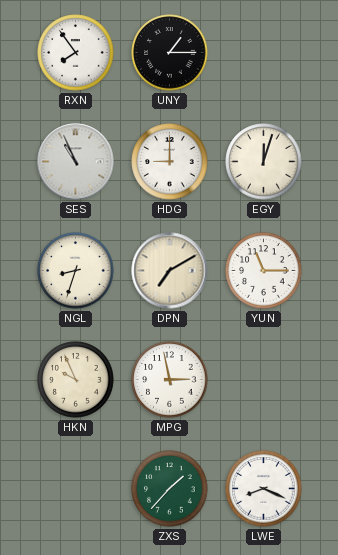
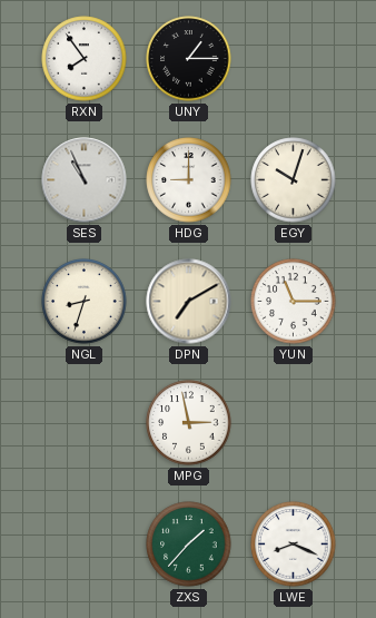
EGY: 12:03 -> 10:03
HKN: 9:56 -> none
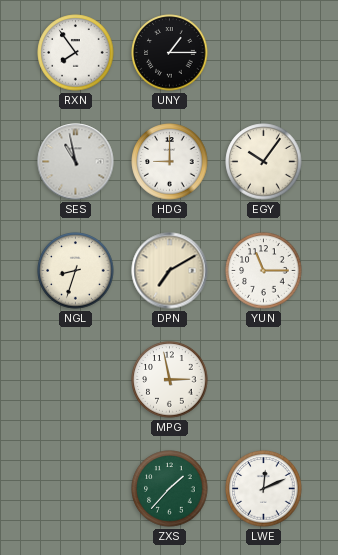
SES: 10:56 -> 10:58
EGY: 10:03 -> 10:06
LWE: 8:19 -> 12:11
